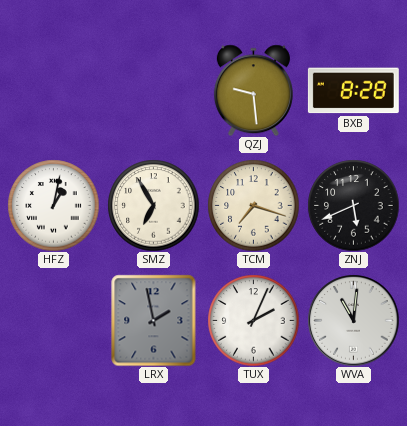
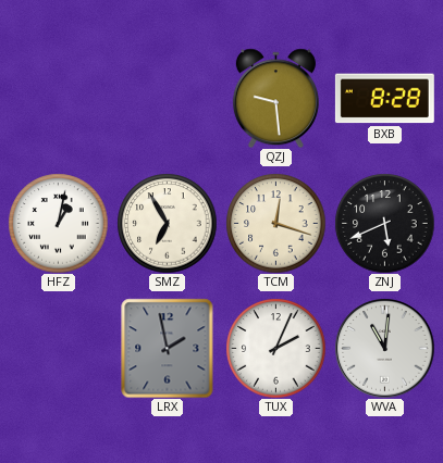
TCM: 7:18 -> 12:18
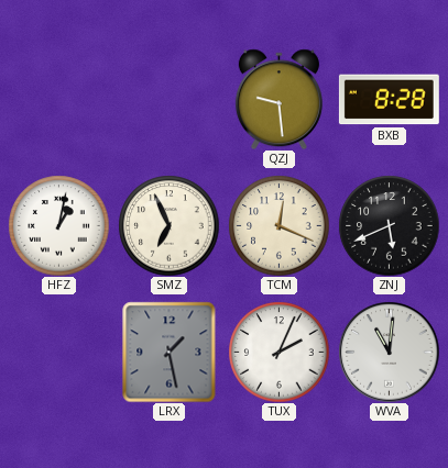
SMZ: 6:55 -> 6:56
TCM: 12:18 -> 12:19
LRX: 1:58 -> 1:28
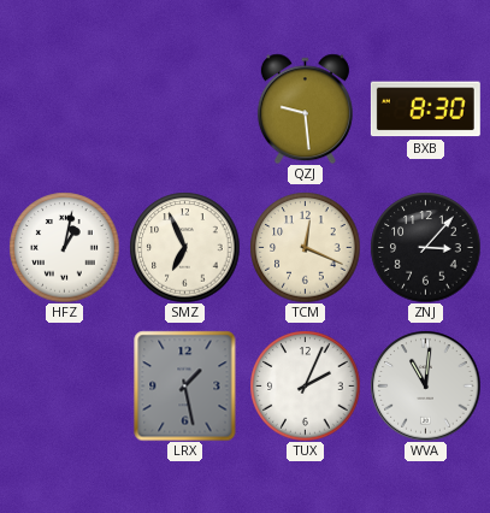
BXB: 8:28 -> 8:30
ZNJ: 5:41 -> 3:07
